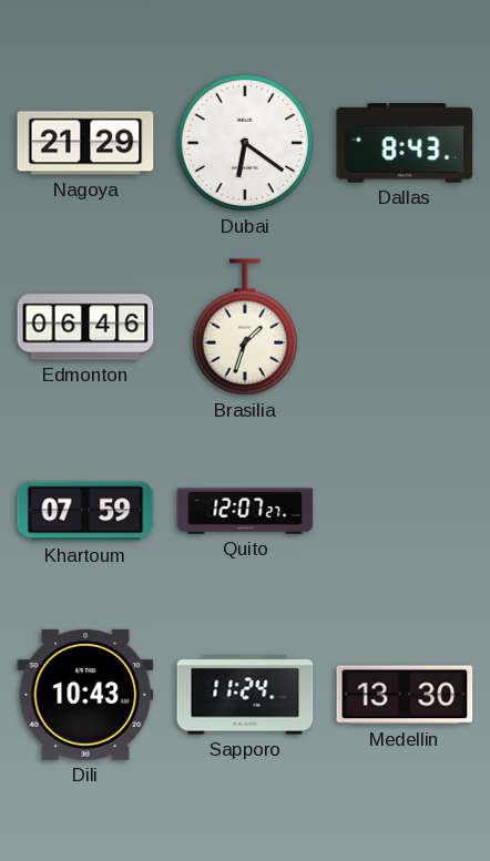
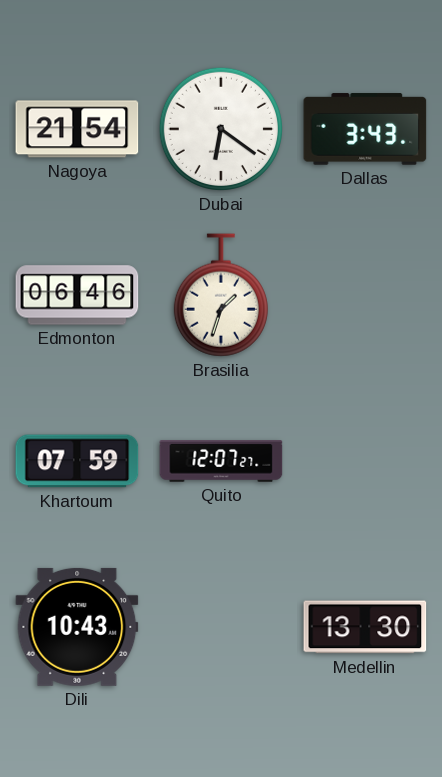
Nagoya: 21:29 -> 21:54
Dallas: 8:43 -> 3:43
Sapporo: 11:24 -> none
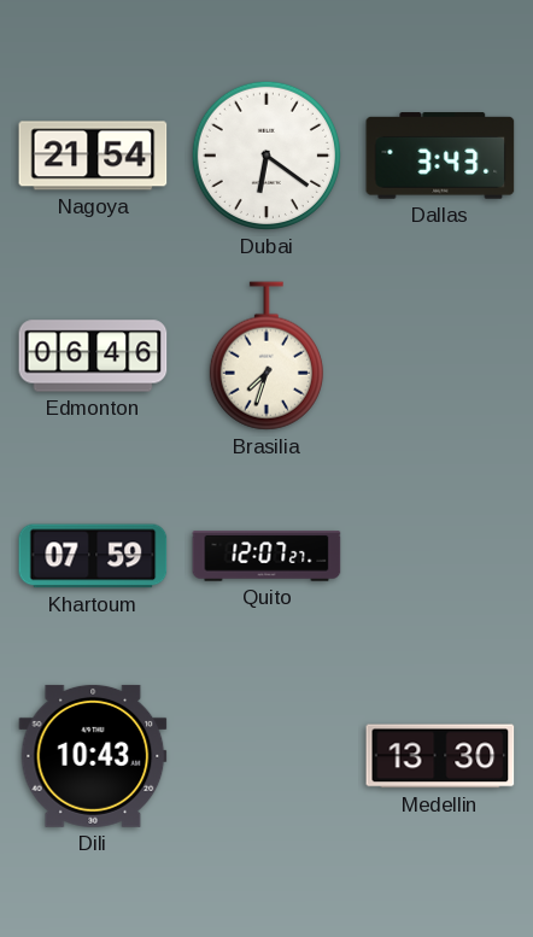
Brasilia: 1:33 -> 7:33
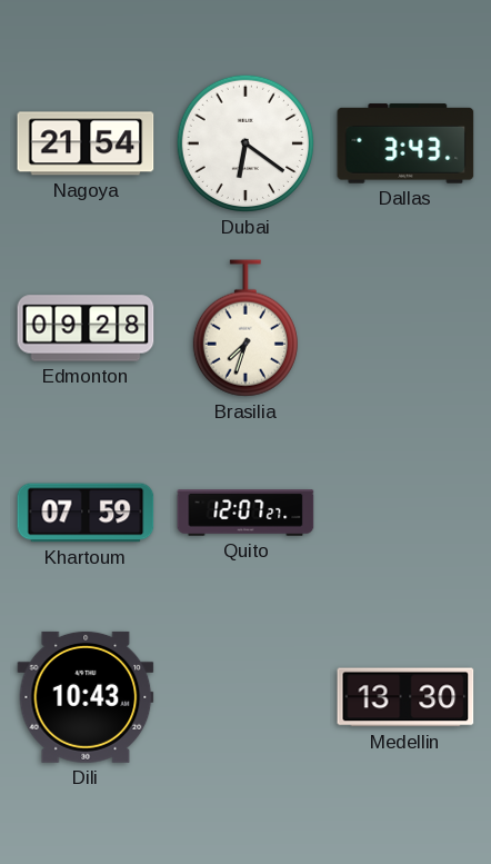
Edmonton: 06:46 -> 09:28
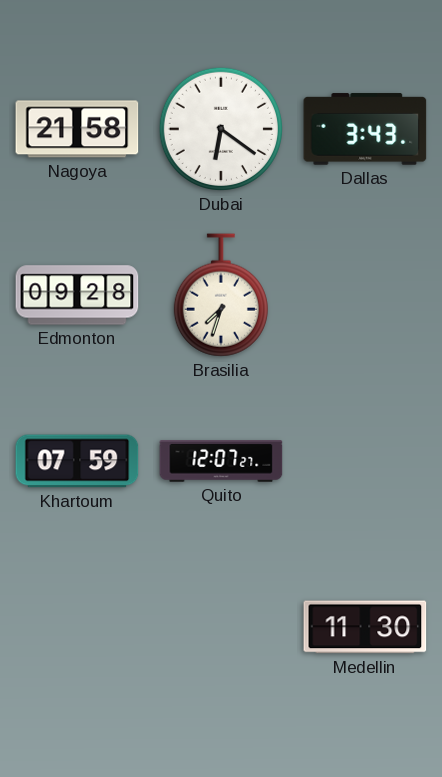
Nagoya: 21:54 -> 21:58
Dili: 10:43 -> none
Medellin: 13:30 -> 11:30
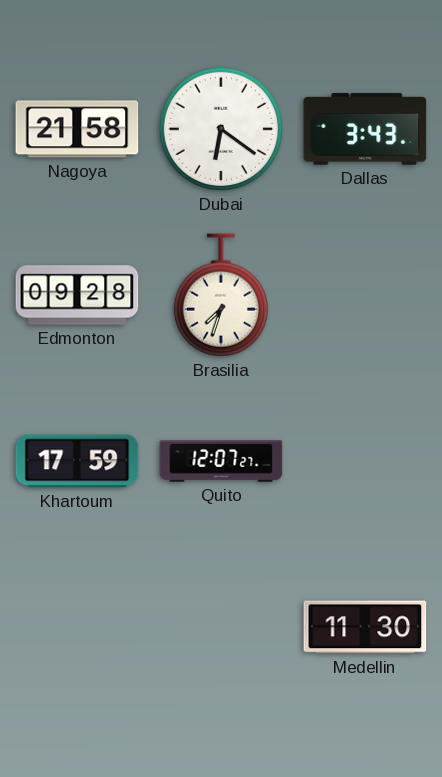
Khartoum: 07:59 -> 17:59
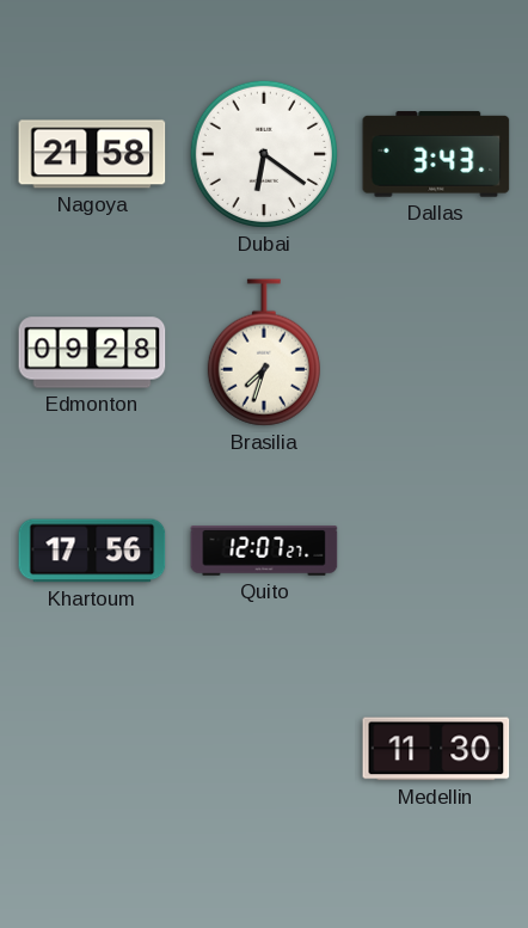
Khartoum: 17:59 -> 17:56
